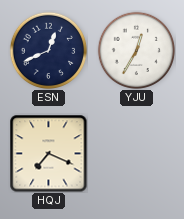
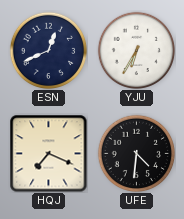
YJU: 12:35 -> 6:35
UFE: none -> 4:31
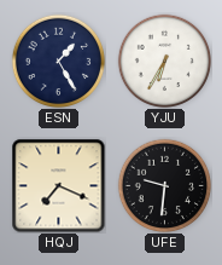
ESN: 12:41 -> 1:25
UFE: 4:31 -> 9:31
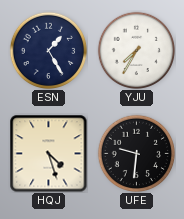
YJU: 6:35 -> 7:35
HQJ: 7:19 -> 4:27
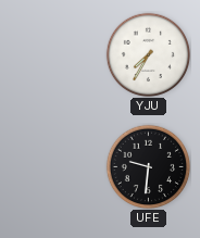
ESN: 1:25 -> none
HQJ: 4:27 -> none
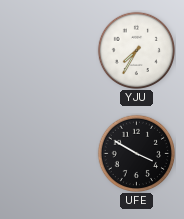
UFE: 9:31 -> 3:50
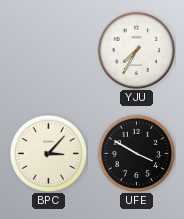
BPC: none -> 3:07
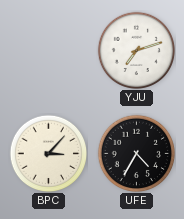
YJU: 7:35 -> 7:12
UFE: 3:50 -> 4:35
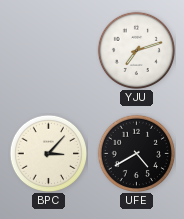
UFE: 4:35 -> 4:40
